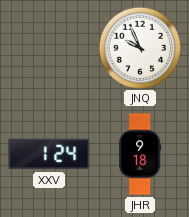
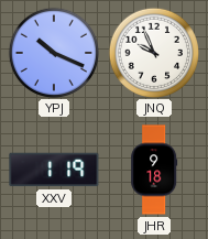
YPJ: none -> 10:19
XXV: 1:24 -> 1:19
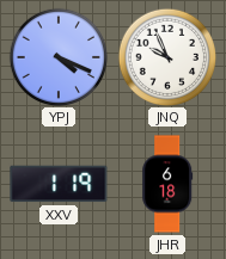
YPJ: 10:19 -> 4:19
JHR: 9:18 -> 6:18
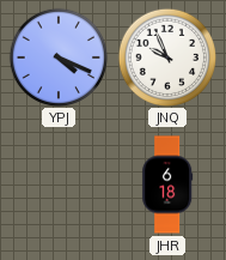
XXV: 1:19 -> none
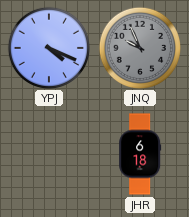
JNQ dial: white -> grey
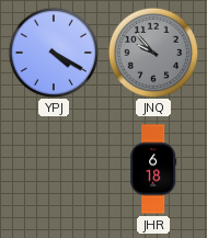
YPJ: 4:19 -> 4:20
JNQ: 9:56 -> 9:53
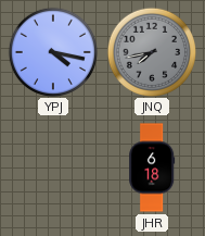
YPJ: 4:20 -> 4:17
JNQ: 9:53 -> 7:43
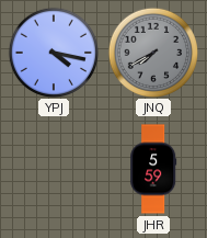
JNQ: 7:43 -> 7:40
JHR: 6:18 -> 5:59
